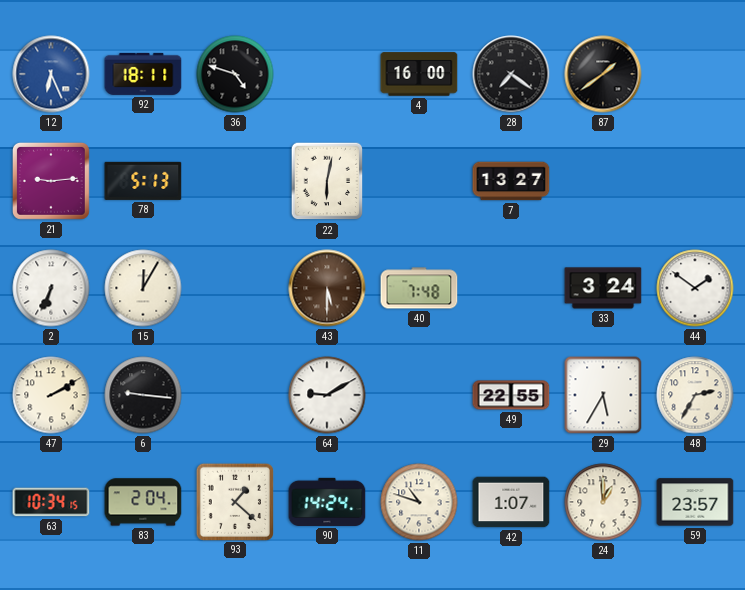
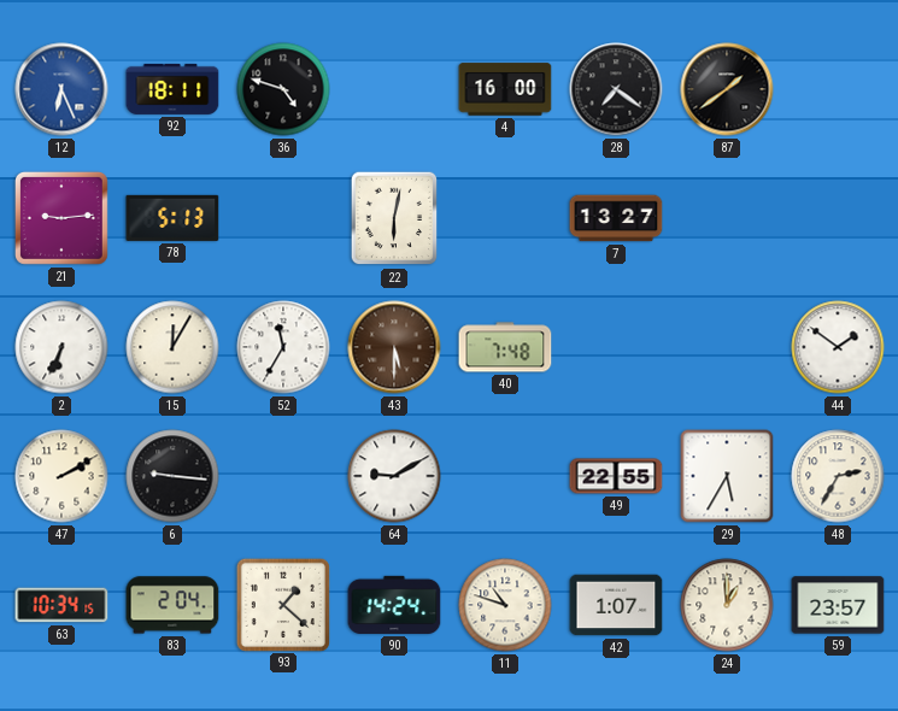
52: none -> 11:35
33: 3:24 -> none
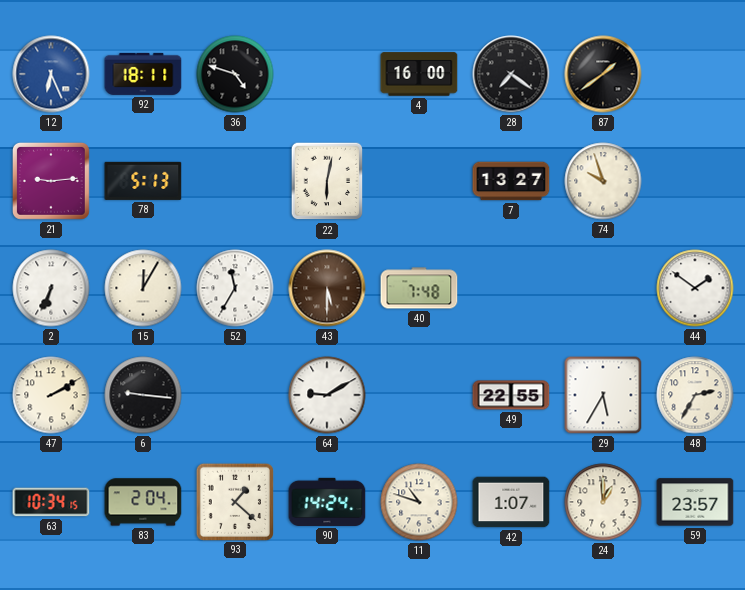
74: none -> 9:57
